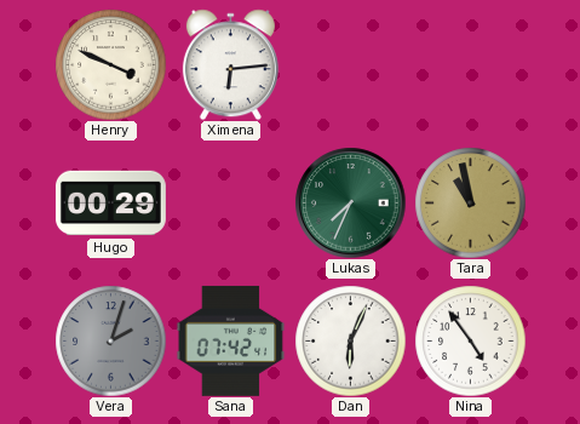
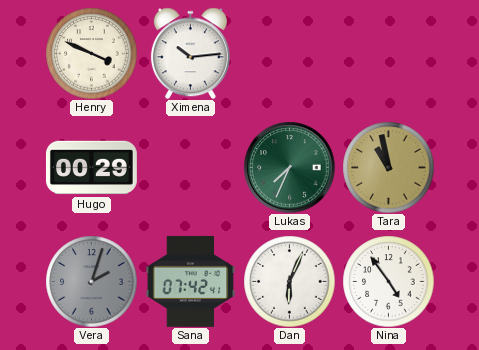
Ximena: 6:14 -> 10:14
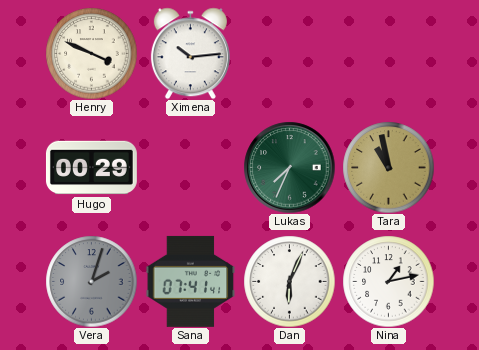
Sana: 07:42 -> 07:41
Nina: 4:54 -> 1:13
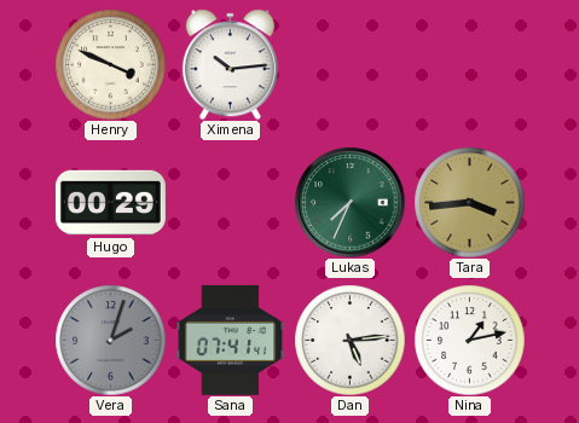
Tara: 10:58 -> 3:44
Dan: 6:04 -> 5:14
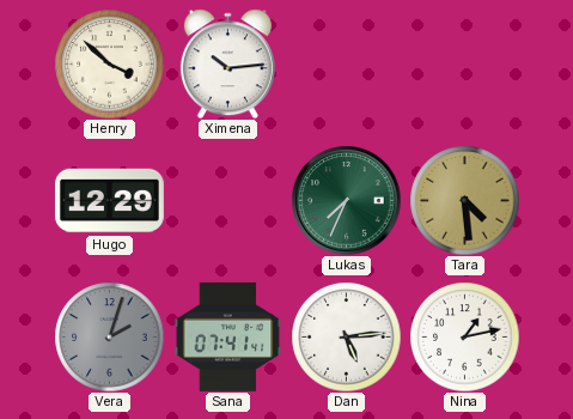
Henry: 3:49 -> 3:52
Hugo: 00:29 -> 12:29
Tara: 3:44 -> 4:29
